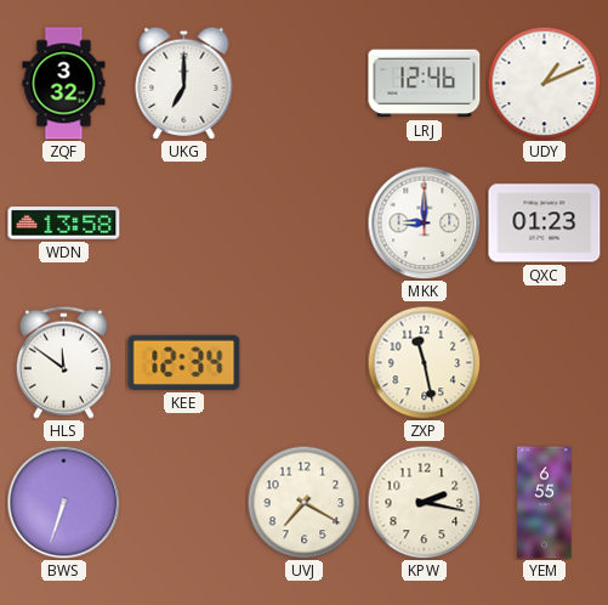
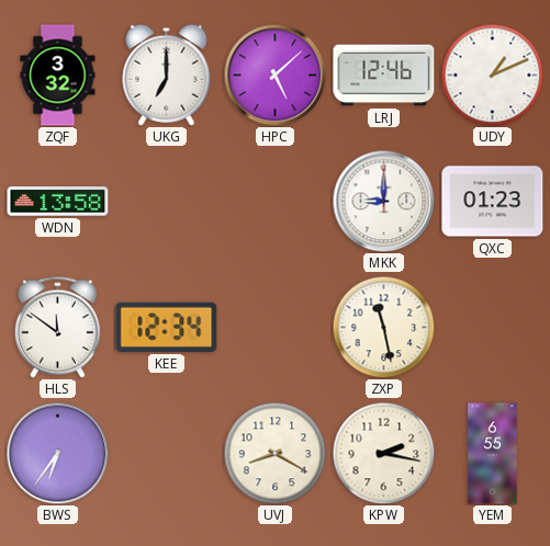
HPC: none -> 5:08
BWS: 6:33 -> 6:36
UVJ: 7:20 -> 8:20
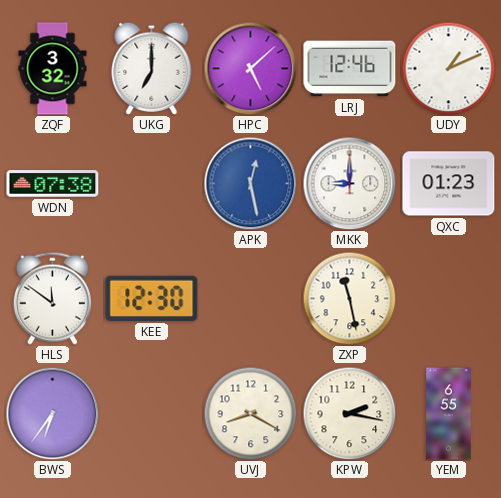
WDN: 13:58 -> 07:38
APK: none -> 12:28
KEE: 12:34 -> 12:30
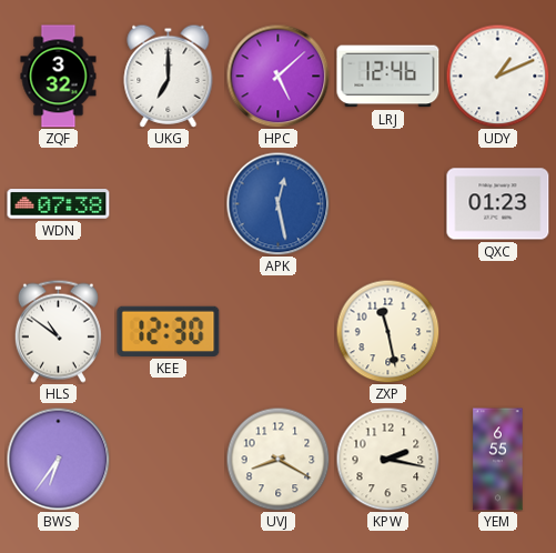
MKK: 9:00 -> none
HLS: 11:51 -> 10:51
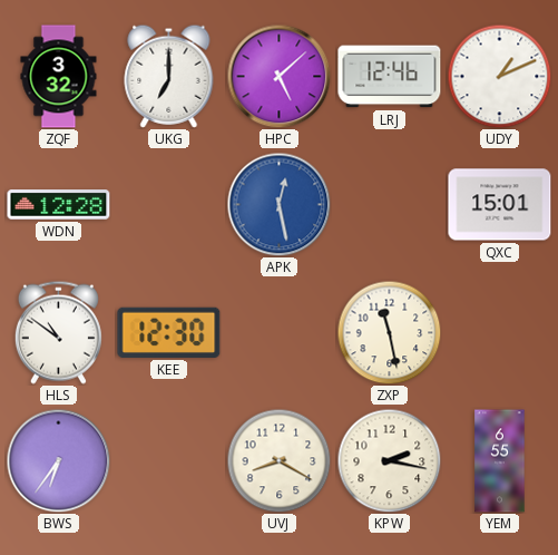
WDN: 07:38 -> 12:28
QXC: 01:23 -> 15:01
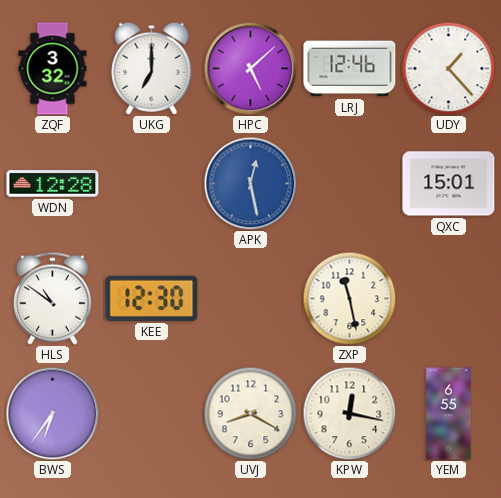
UDY: 1:11 -> 1:23
KPW: 2:17 -> 12:17
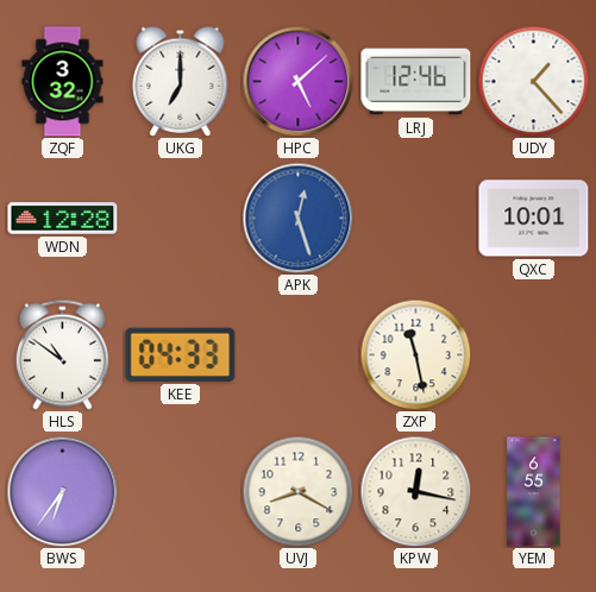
APK: 12:28 -> 12:27
QXC: 15:01 -> 10:01
KEE: 12:30 -> 04:33
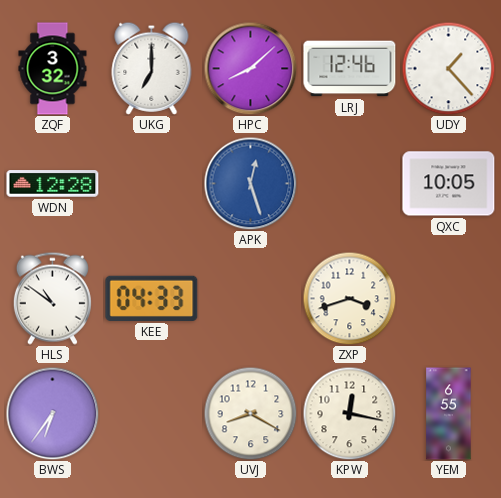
HPC: 5:08 -> 8:08
QXC: 10:01 -> 10:05
ZXP: 11:28 -> 3:42
